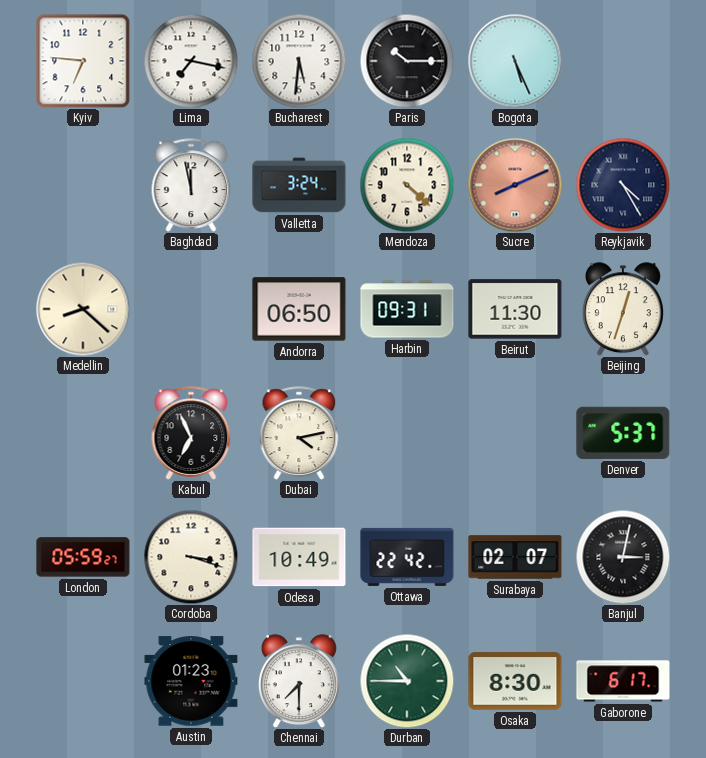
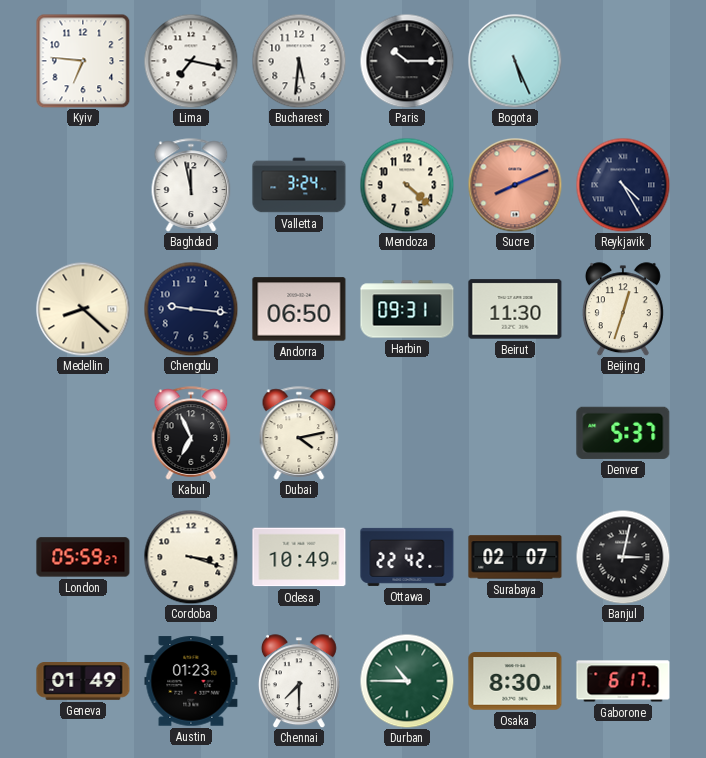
Chengdu: none -> 9:16
Geneva: none -> 01:49
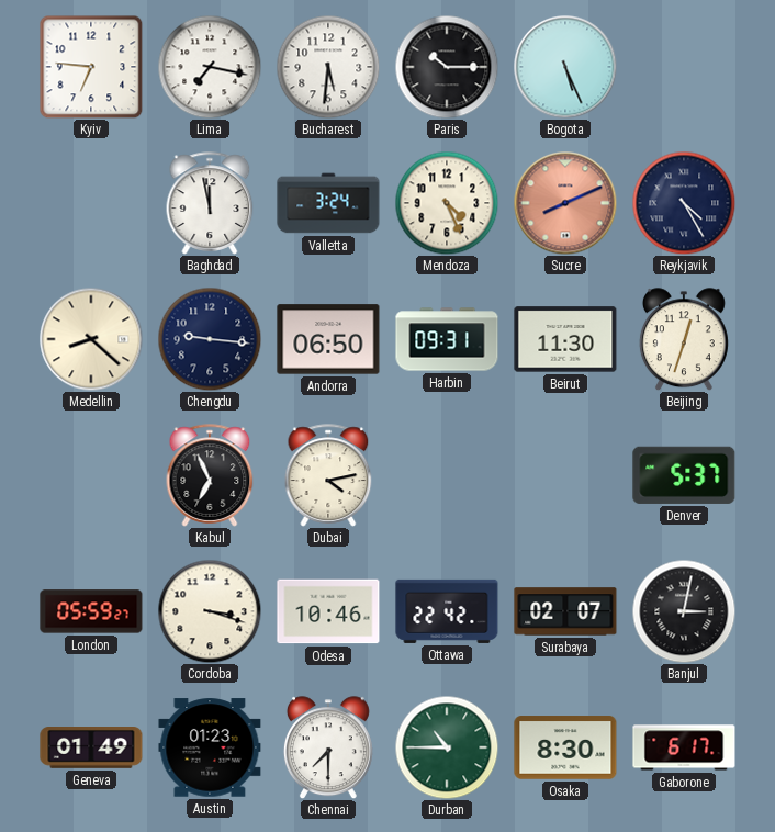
Mendoza: 4:22 -> 4:26
Odesa: 10:49 -> 10:46
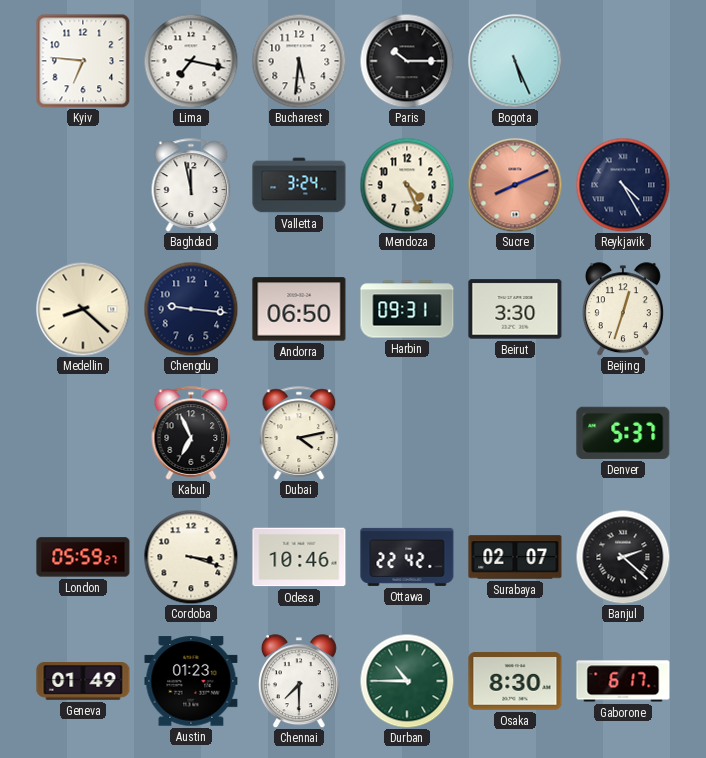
Beirut: 11:30 -> 3:30
Banjul: 3:02 -> 2:22
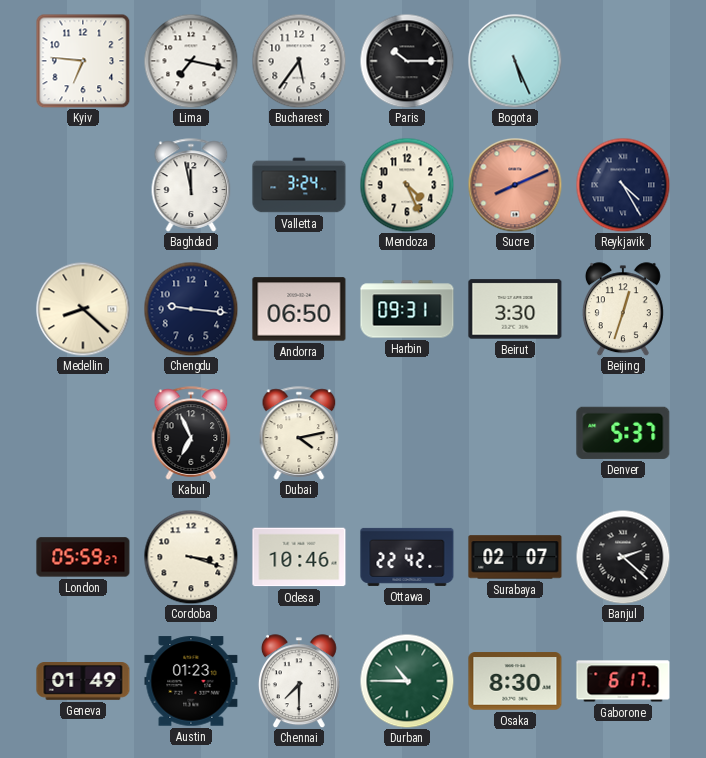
Bucharest: 5:31 -> 5:36
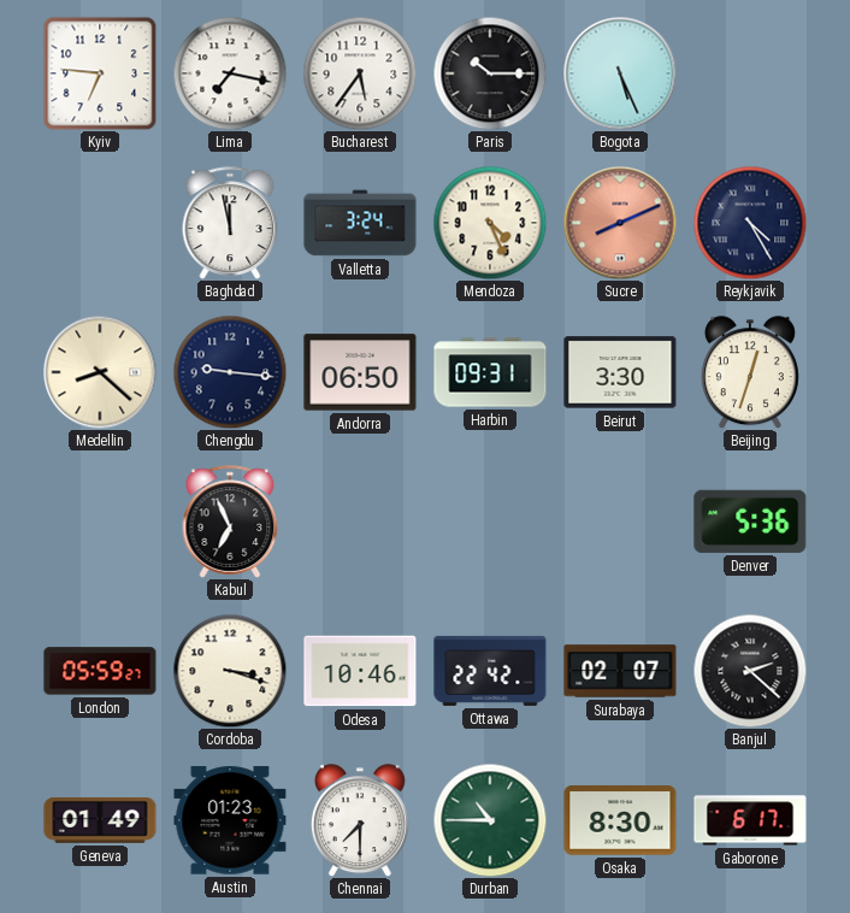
Dubai: 4:13 -> none
Denver: 5:37 -> 5:36
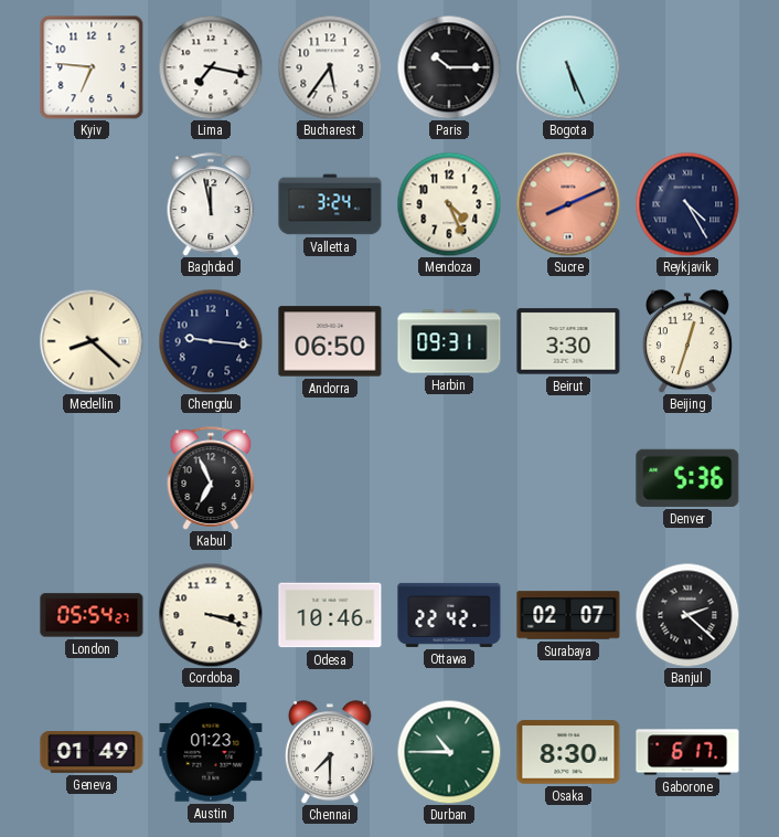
London: 05:59 -> 05:54
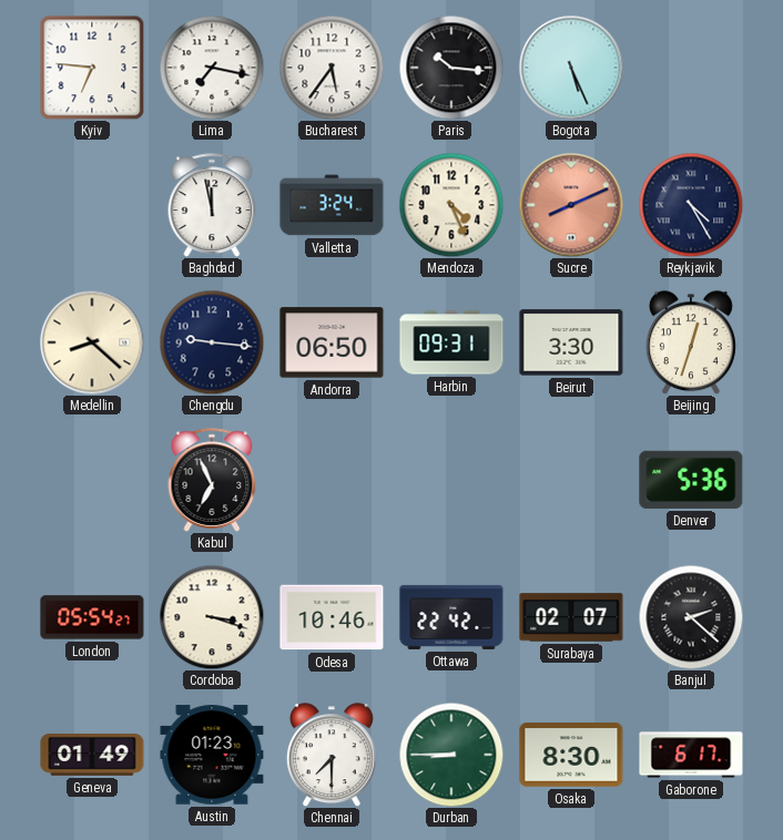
Paris: 10:15 -> 10:16
Durban: 10:45 -> 8:45
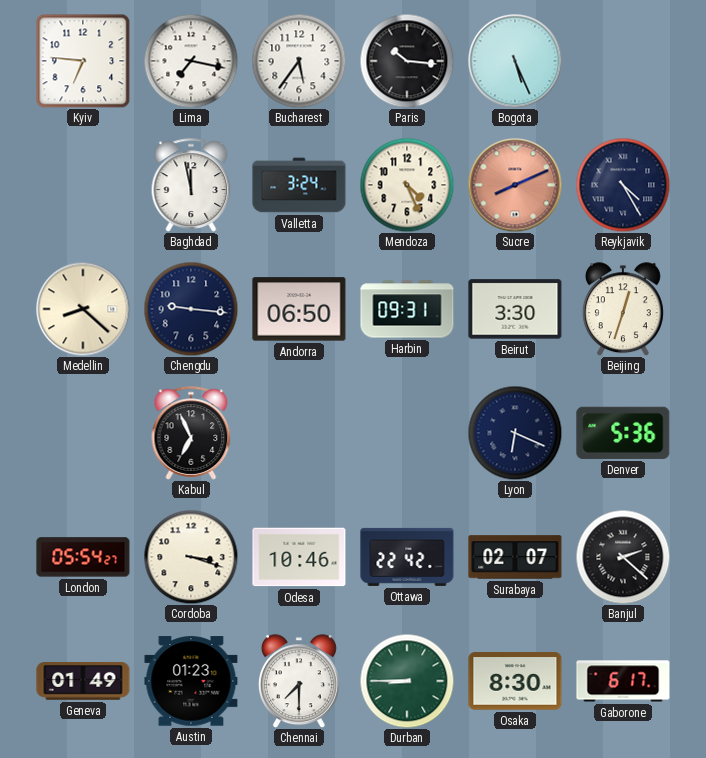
Lyon: none -> 6:19
